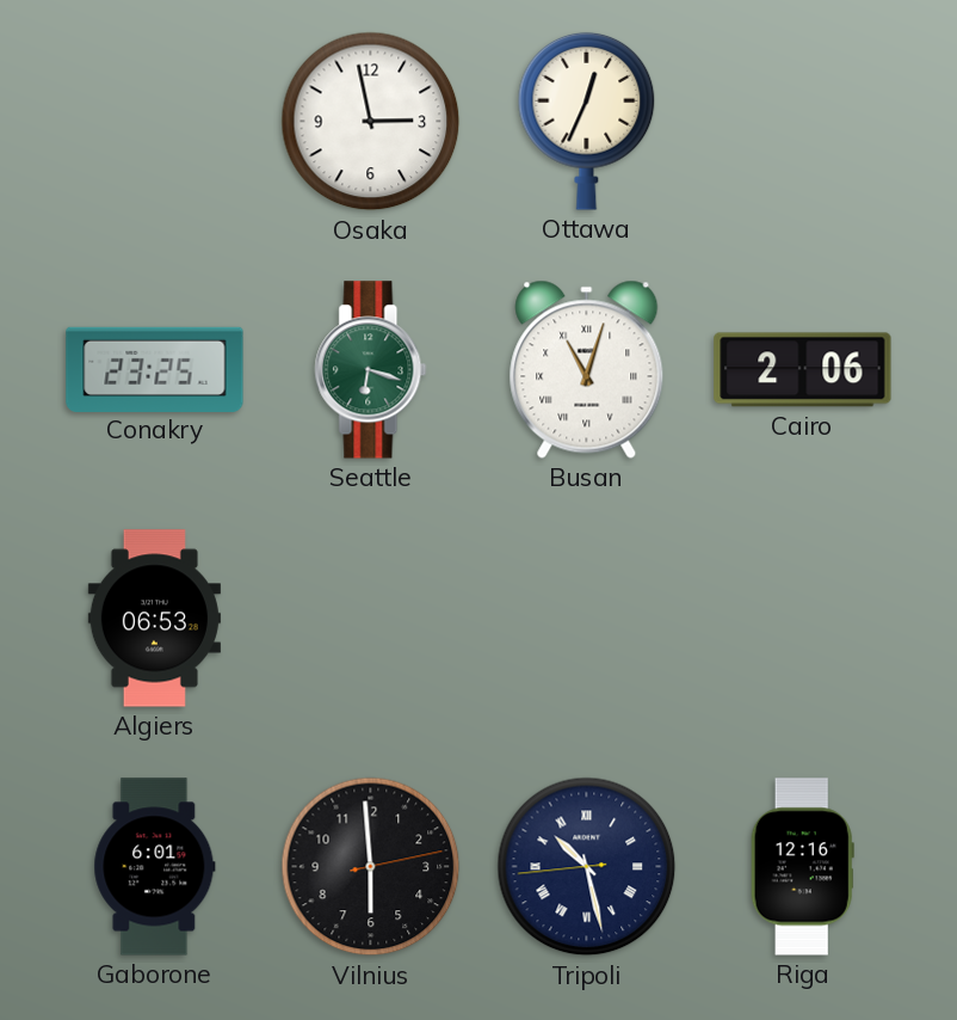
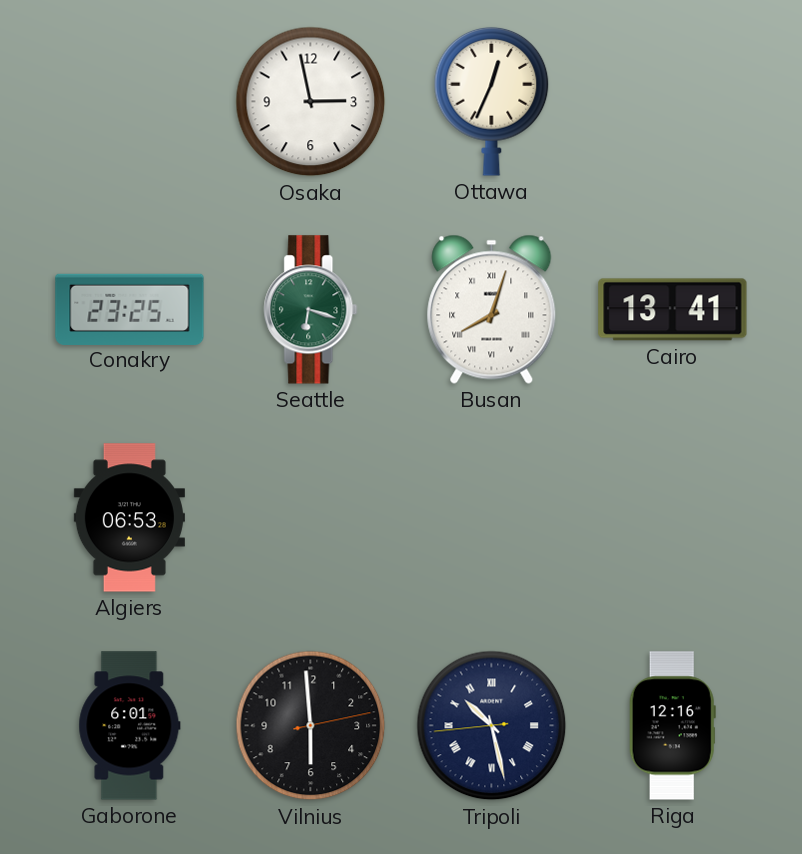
Busan: 11:03 -> 8:03
Cairo: 2:06 -> 13:41
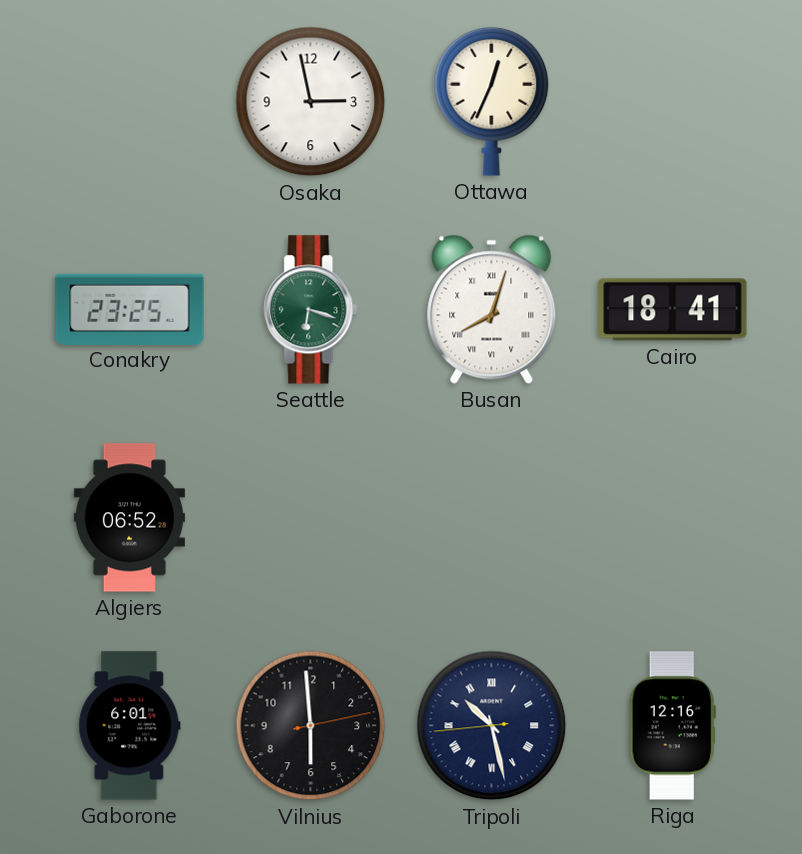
Cairo: 13:41 -> 18:41
Algiers: 06:53 -> 06:52
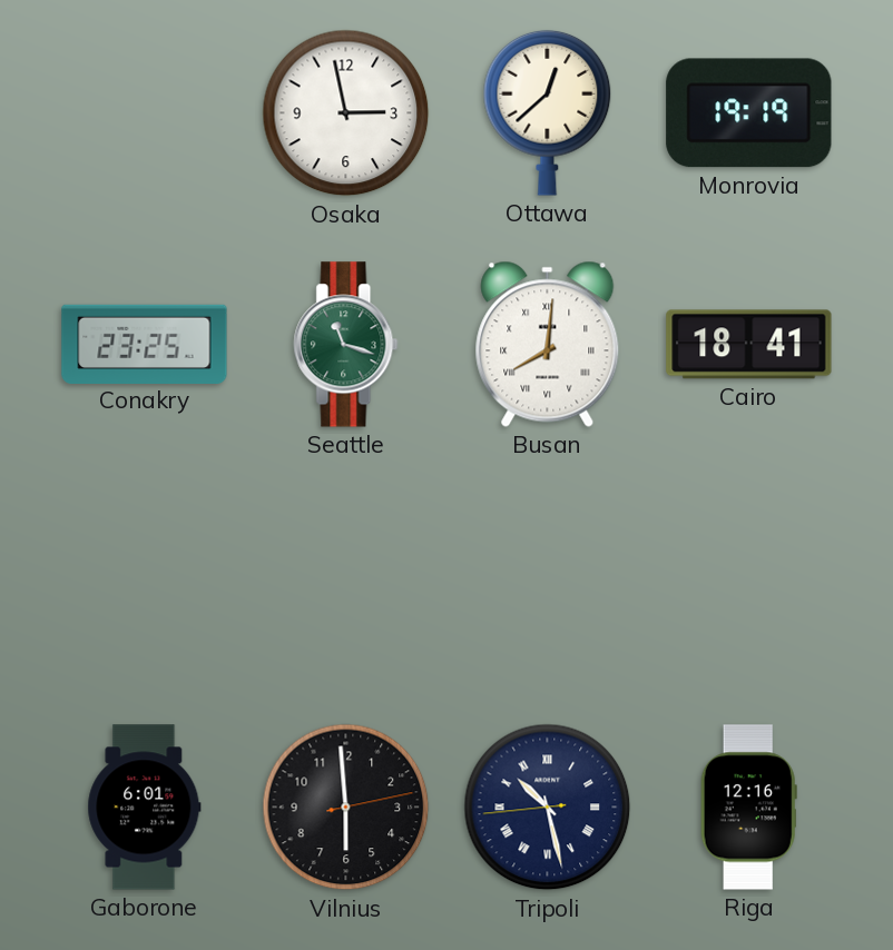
Ottawa: 12:34 -> 12:38
Monrovia: none -> 19:19
Seattle: 6:18 -> 11:18
Busan: 8:03 -> 8:01
Algiers: 06:52 -> none
